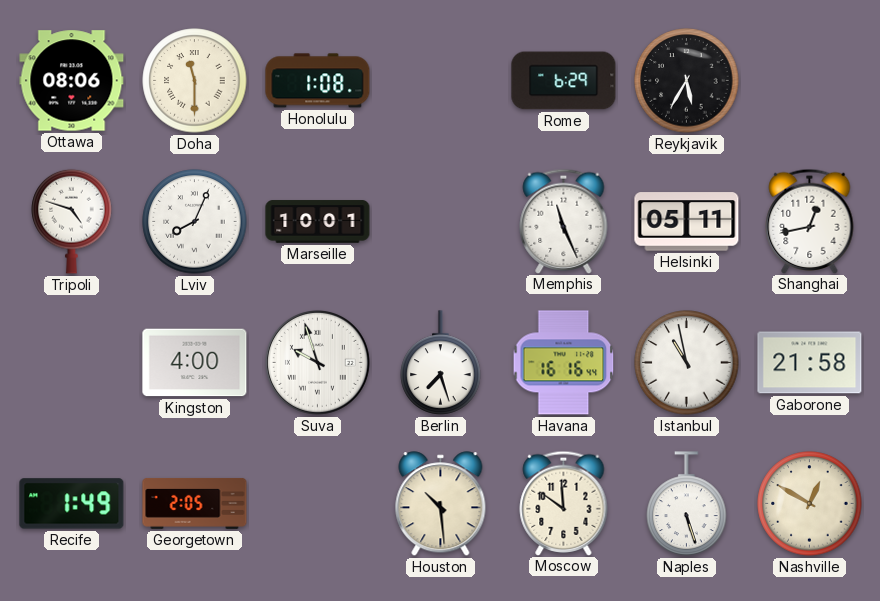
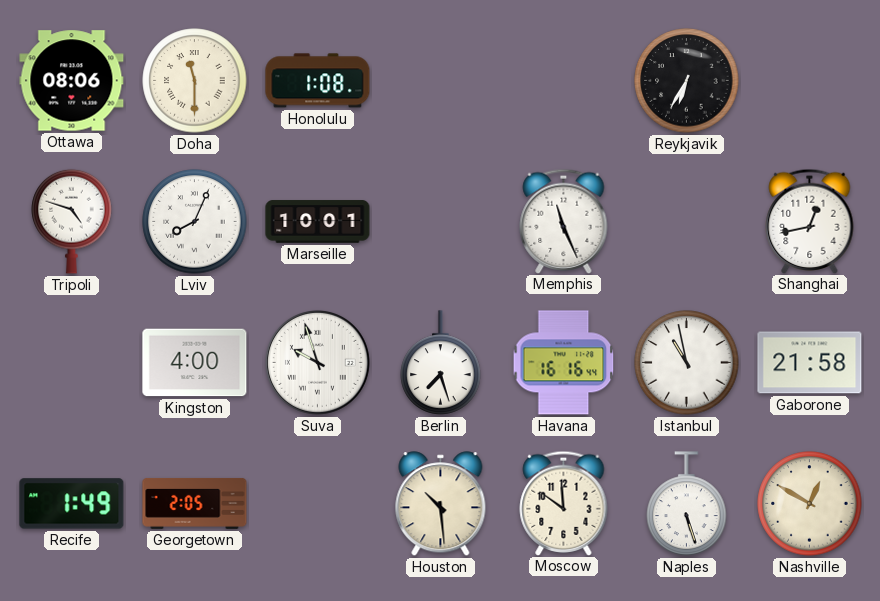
Rome: 6:29 -> none
Reykjavik: 5:35 -> 6:35
Helsinki: 05:11 -> none
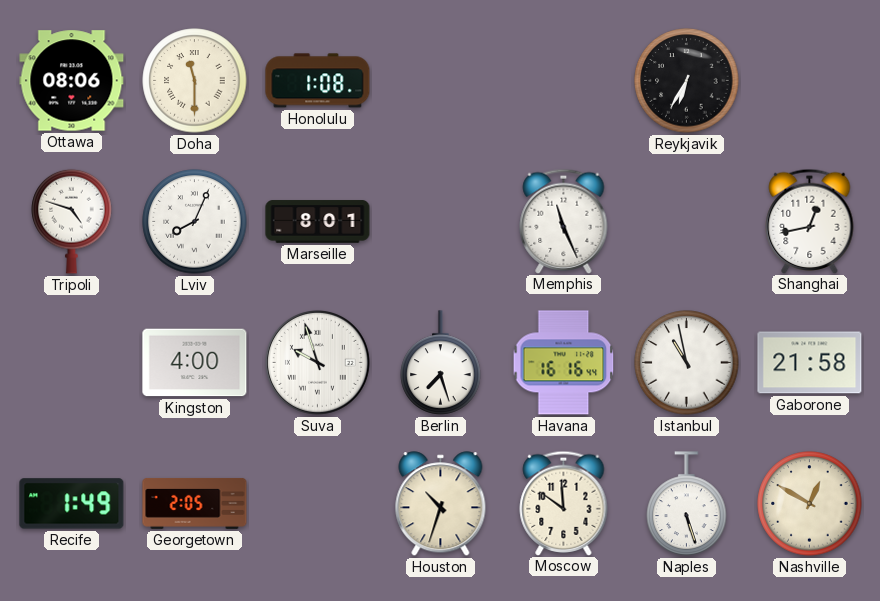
Marseille: 10:01 -> 8:01
Houston: 10:29 -> 10:33
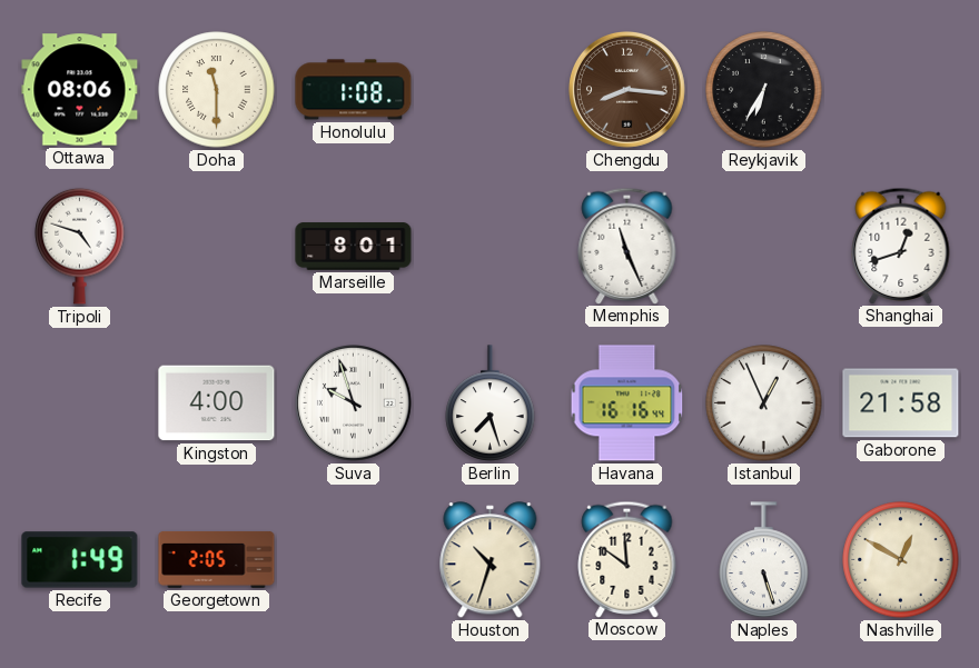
Chengdu: none -> 8:16
Lviv: 8:04 -> none
Shanghai: 12:43 -> 12:42
Istanbul: 10:58 -> 12:56
